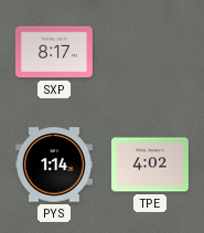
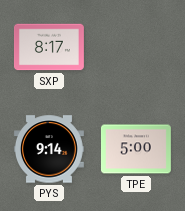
PYS: 1:14 -> 9:14
TPE: 4:02 -> 5:00
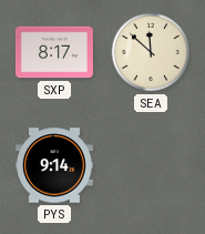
SEA: none -> 11:52
TPE: 5:00 -> none
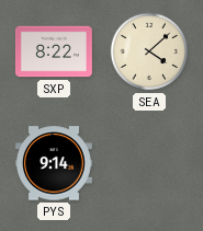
SXP: 8:17 -> 8:22
SEA: 11:52 -> 4:08
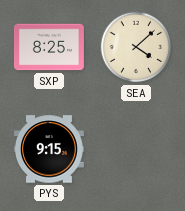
SXP: 8:22 -> 8:25
PYS: 9:14 -> 9:15
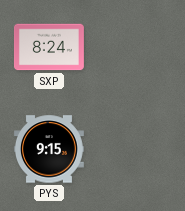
SXP: 8:25 -> 8:24
SEA: 4:08 -> none
